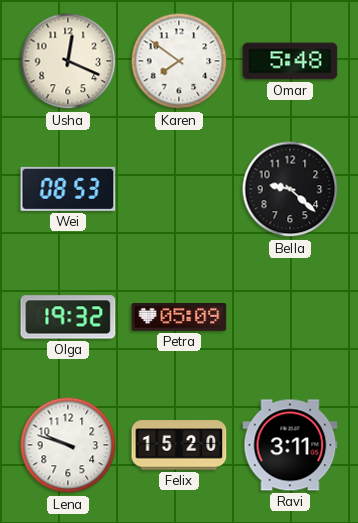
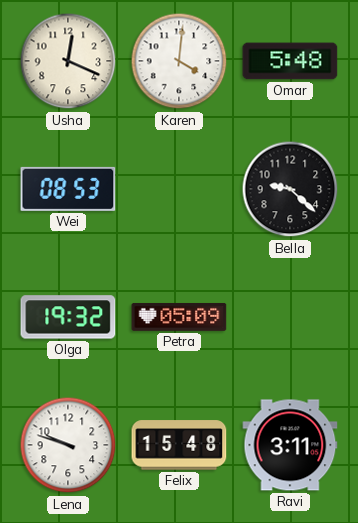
Karen: 7:51 -> 4:01
Felix: 15:20 -> 15:48
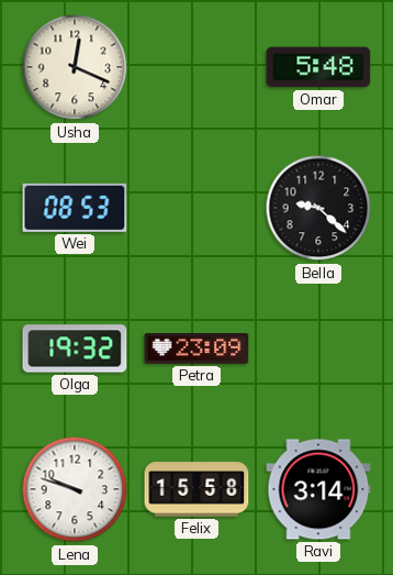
Karen: 4:01 -> none
Petra: 05:09 -> 23:09
Felix: 15:48 -> 15:58
Ravi: 3:11 -> 3:14
